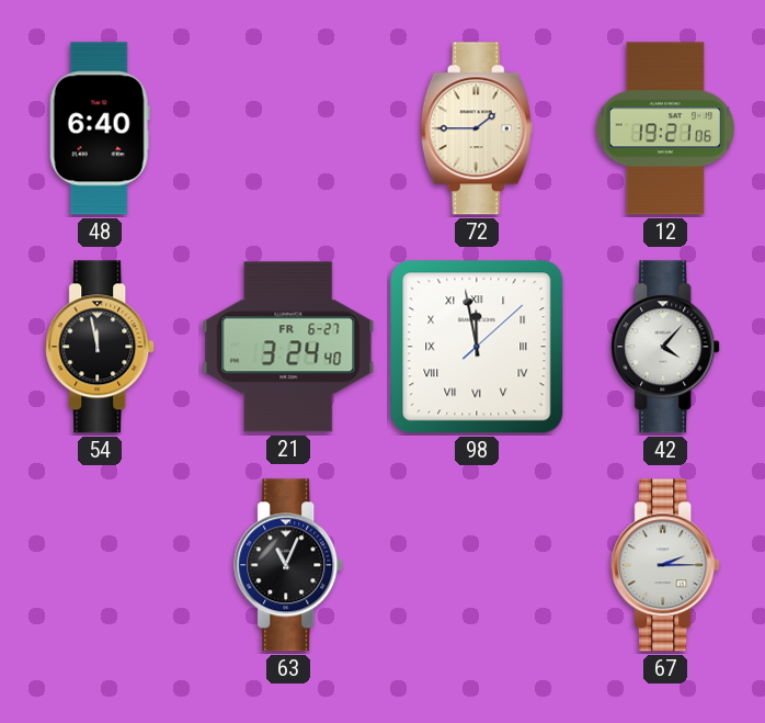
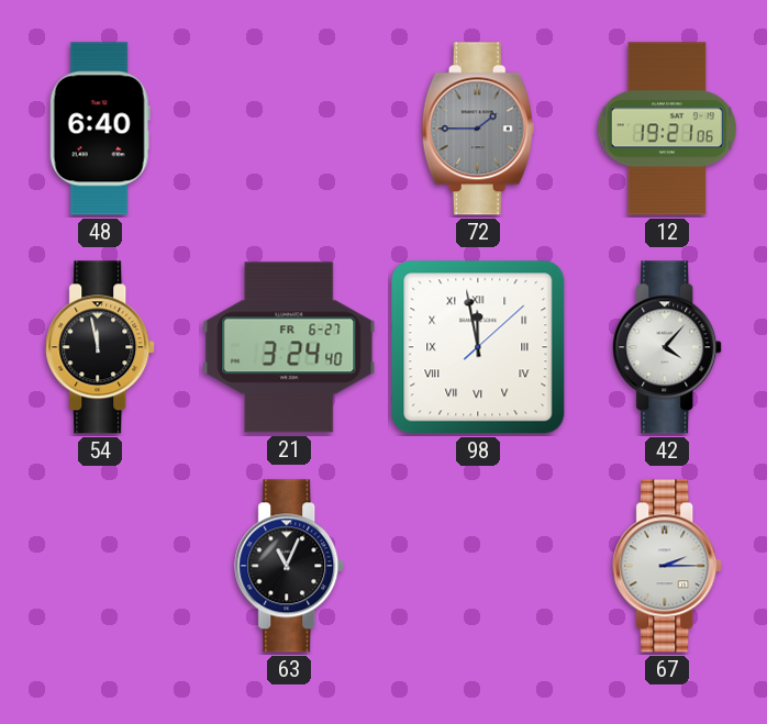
72 dial: cream -> grey
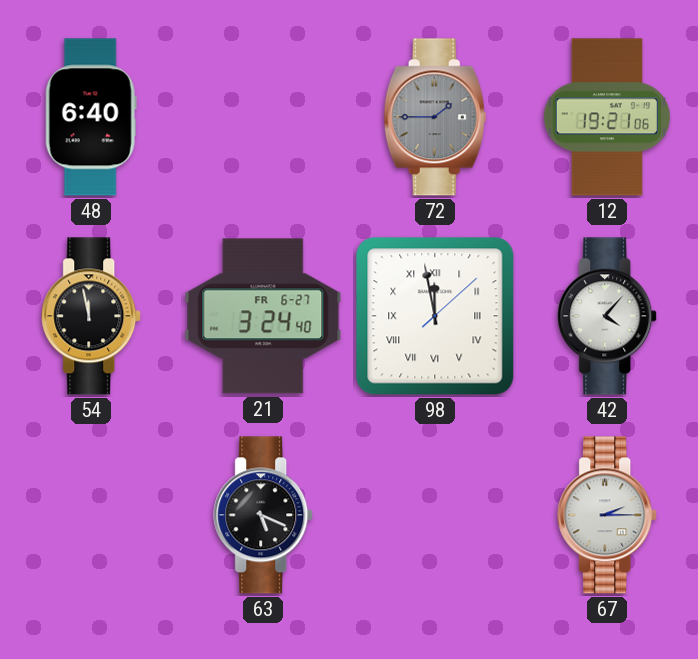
63: 11:04 -> 5:19
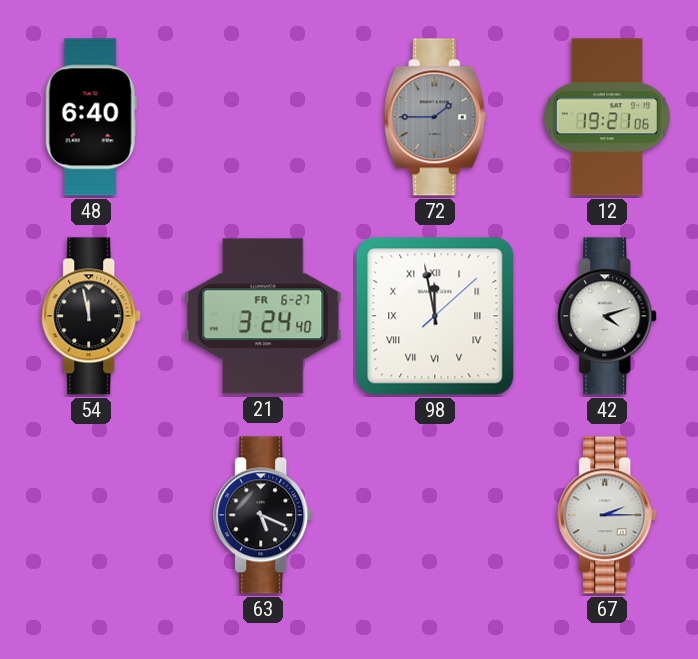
42: 4:07 -> 4:12
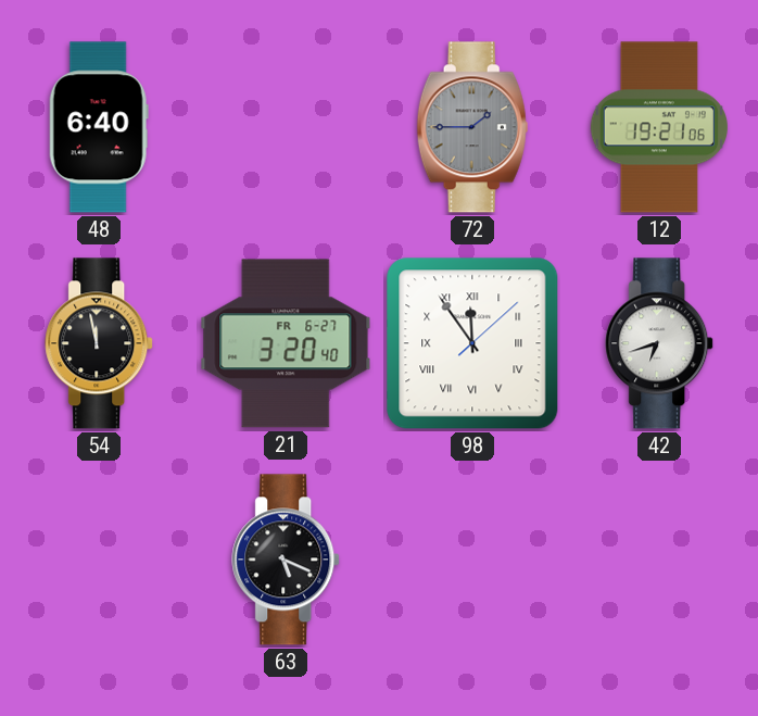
21: 3:24 -> 3:20
98: 11:58 -> 11:54
42: 4:12 -> 6:42
67: 2:15 -> none
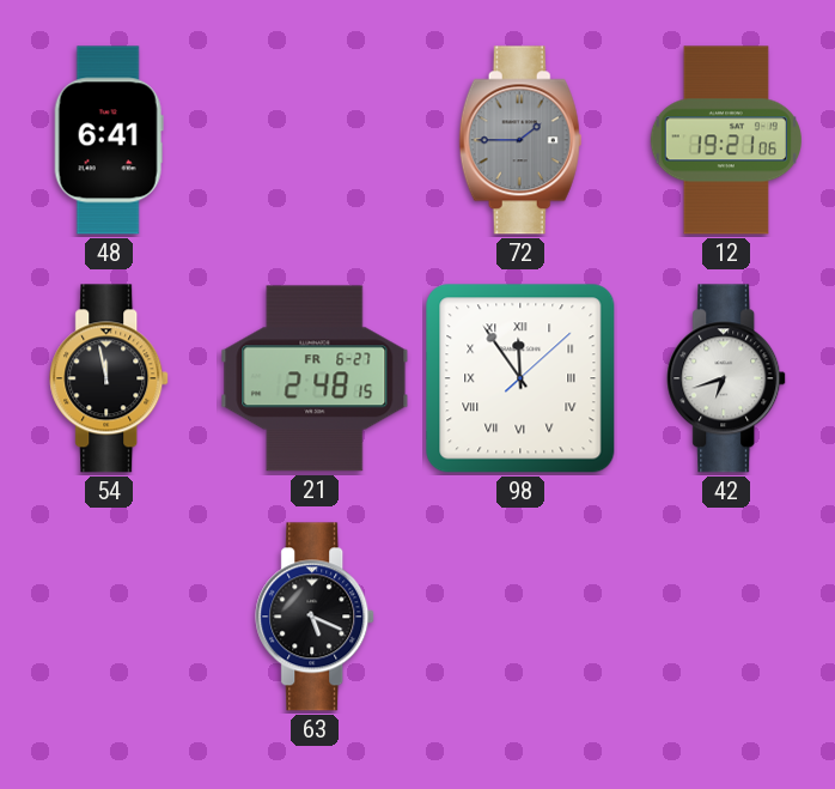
48: 6:40 -> 6:41
21: 3:20 -> 2:48
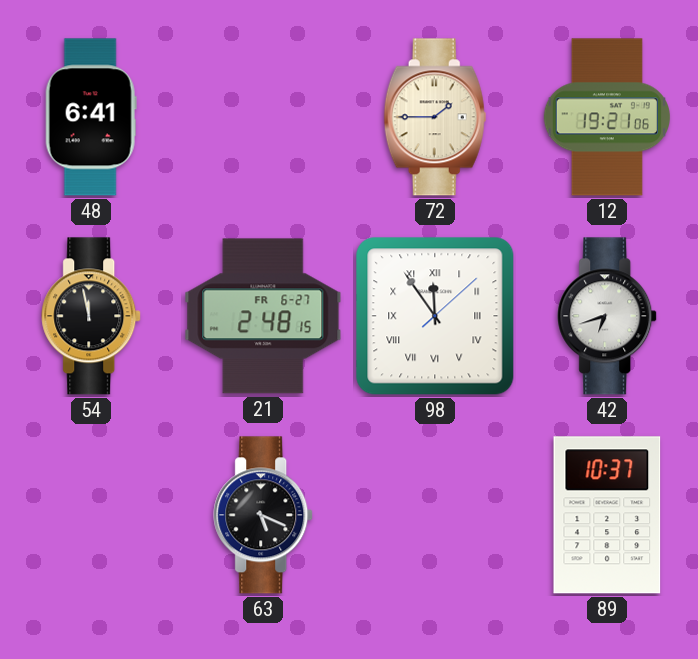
72 dial: grey -> cream
89: none -> 10:37
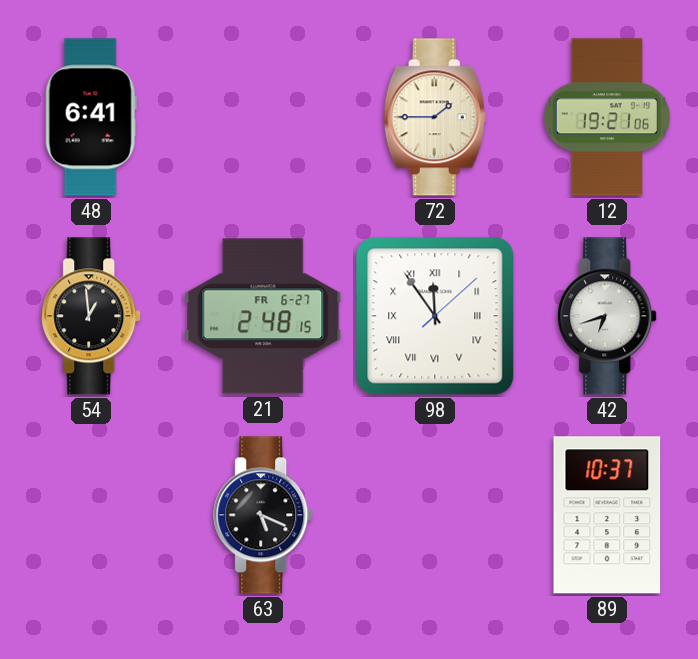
54: 11:58 -> 12:59
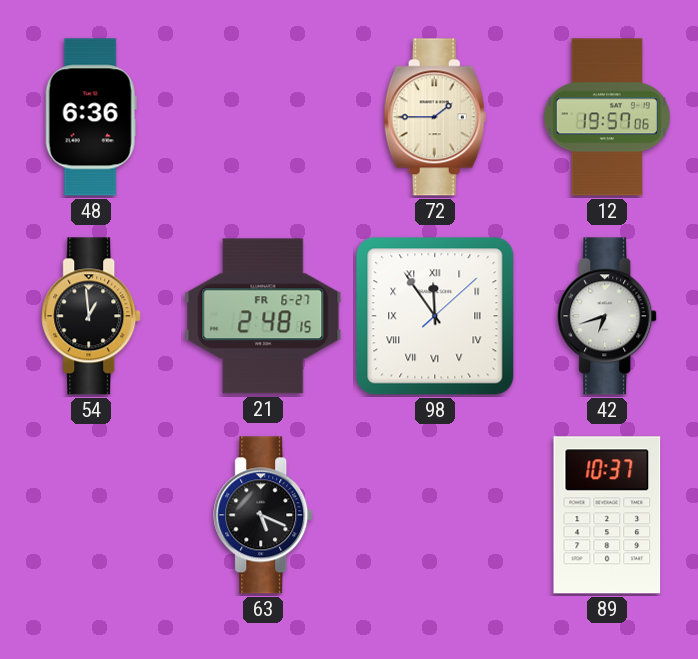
48: 6:41 -> 6:36
12: 19:21 -> 19:57
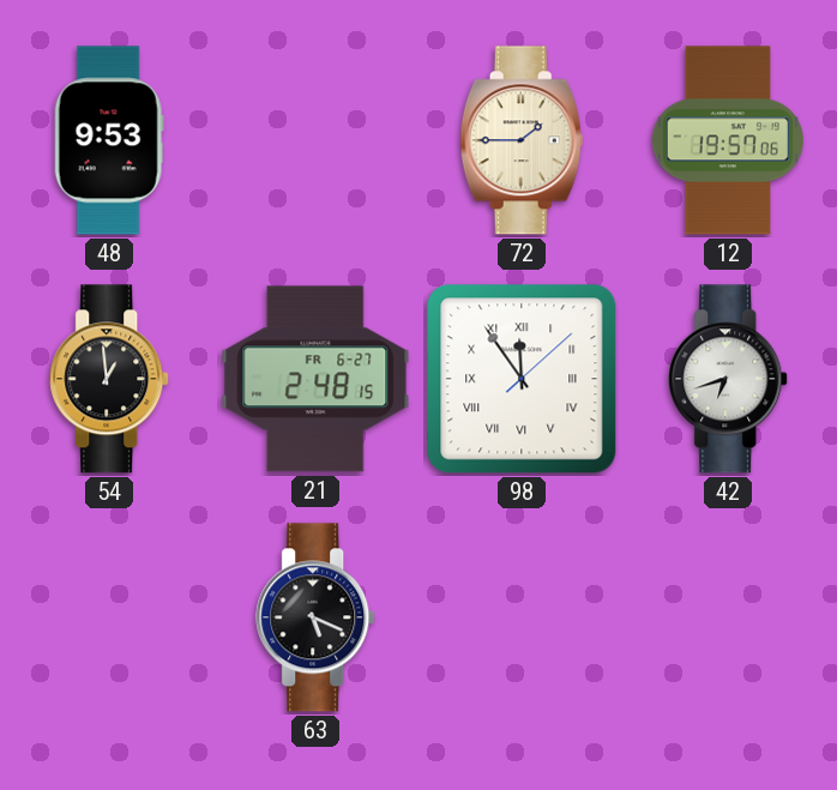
48: 6:36 -> 9:53
89: 10:37 -> none
